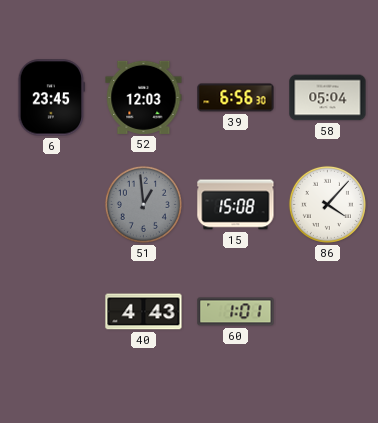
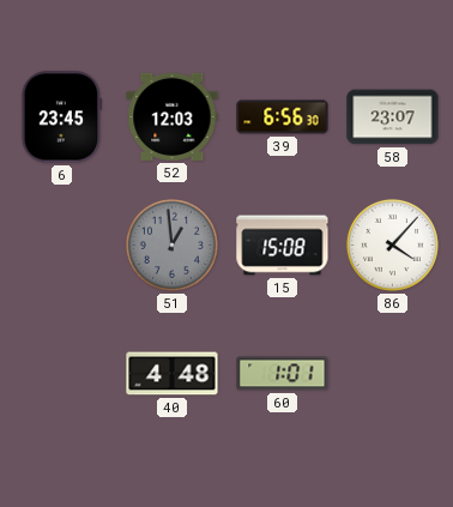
58: 05:04 -> 23:07
40: 4:43 -> 4:48
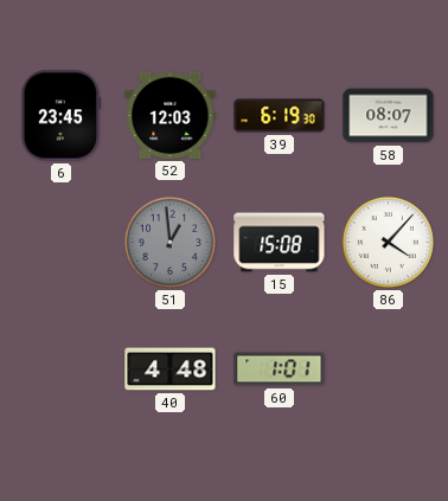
39: 6:56 -> 6:19
58: 23:07 -> 08:07
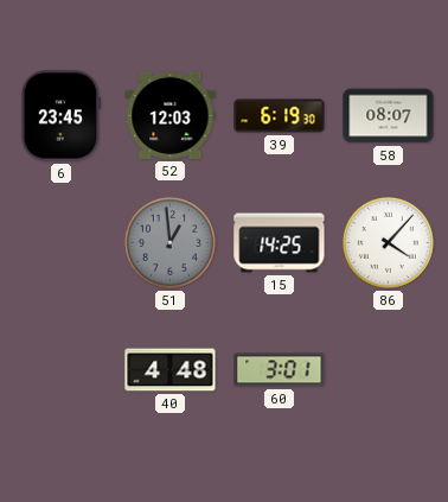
15: 15:08 -> 14:25
60: 1:01 -> 3:01
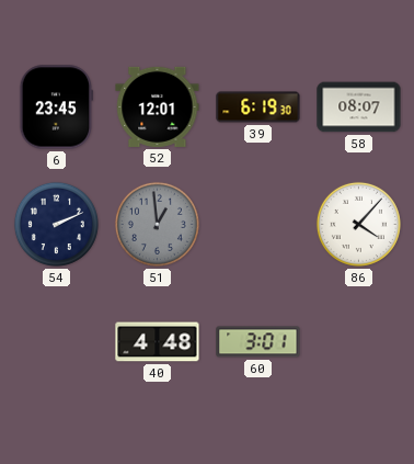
52: 12:03 -> 12:01
54: none -> 2:11
15: 14:25 -> none
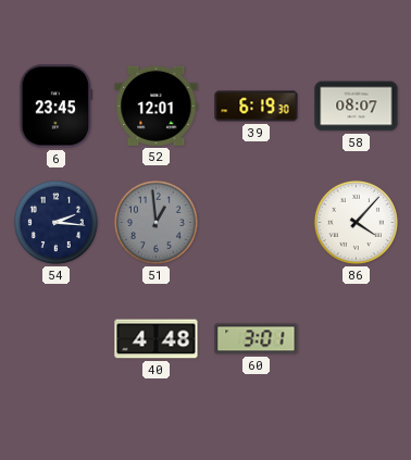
54: 2:11 -> 2:16
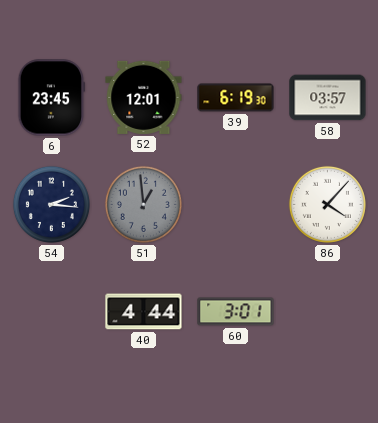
58: 08:07 -> 03:57
40: 4:48 -> 4:44
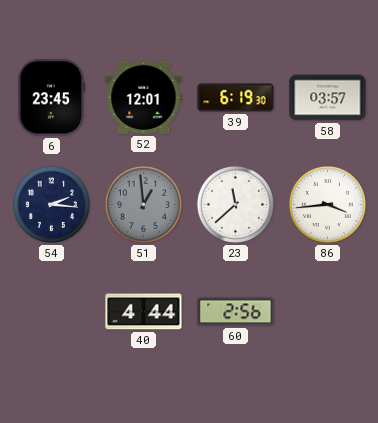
23: none -> 11:38
86: 4:07 -> 3:44
60: 3:01 -> 2:56
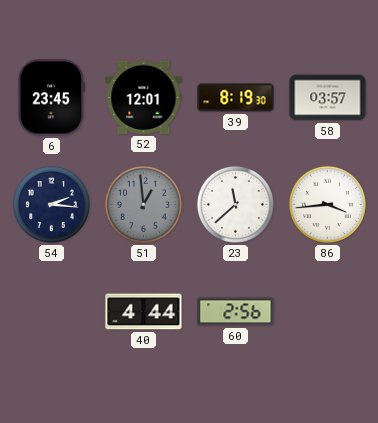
39: 6:19 -> 8:19
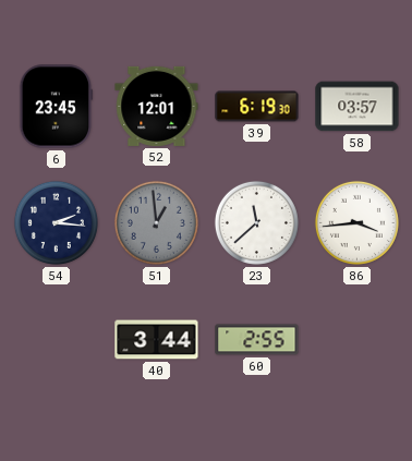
39: 8:19 -> 6:19
40: 4:44 -> 3:44
60: 2:56 -> 2:55
